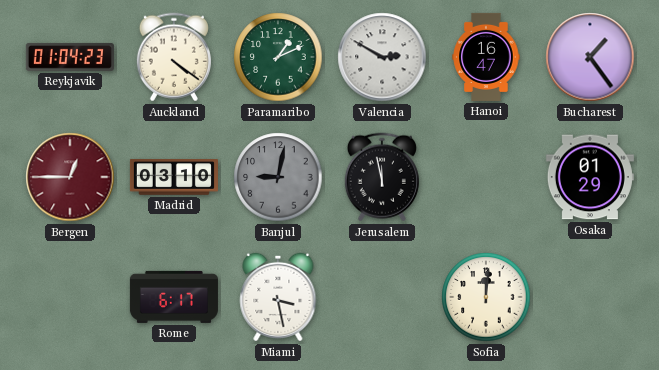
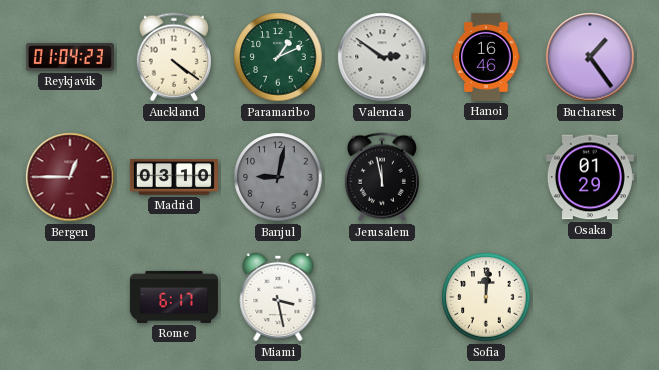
Valencia: 2:50 -> 2:51
Hanoi: 16:47 -> 16:46
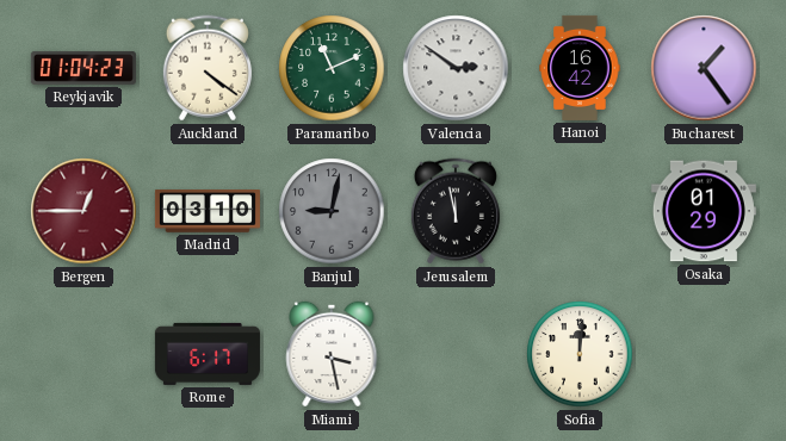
Paramaribo: 1:11 -> 11:11
Hanoi: 16:46 -> 16:42
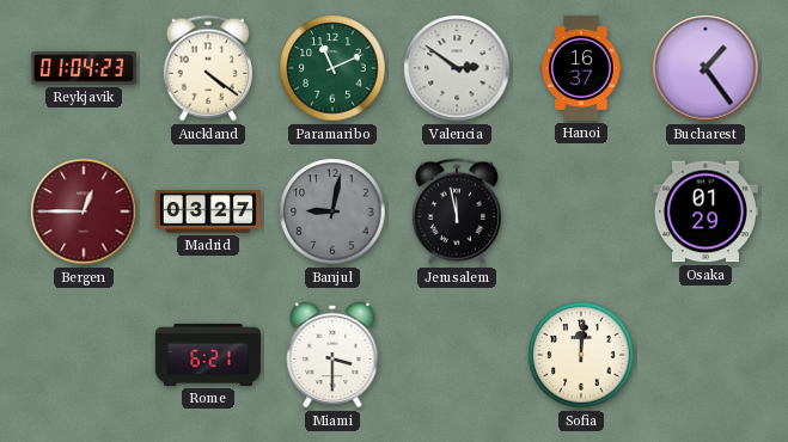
Hanoi: 16:42 -> 16:37
Madrid: 03:10 -> 03:27
Rome: 6:17 -> 6:21
Miami: 3:28 -> 3:30
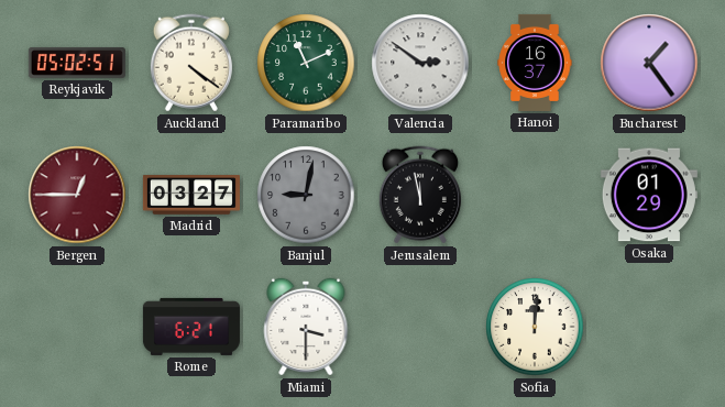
Reykjavik: 01:04 -> 05:02
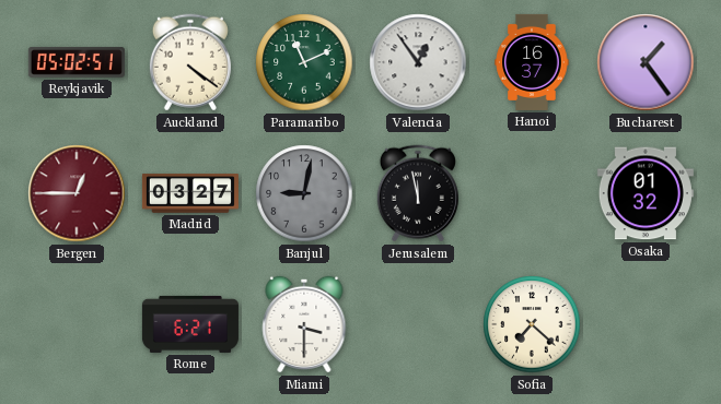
Valencia: 2:51 -> 12:54
Osaka: 01:29 -> 01:32
Sofia: 12:01 -> 7:22
